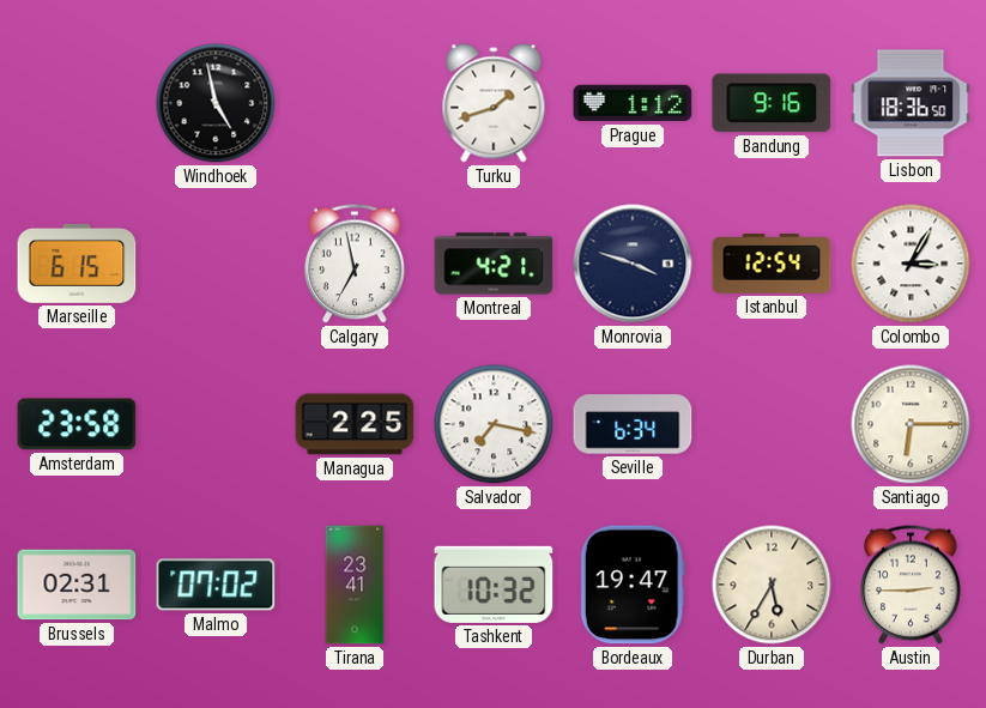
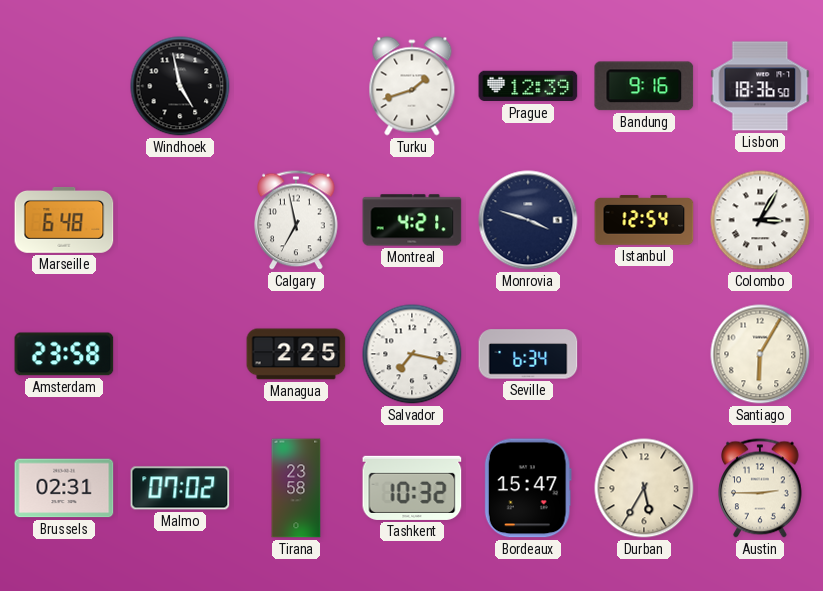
Prague: 1:12 -> 12:39
Marseille: 6:15 -> 6:48
Santiago: 6:15 -> 6:05
Tirana: 23:41 -> 23:58
Bordeaux: 19:47 -> 15:47
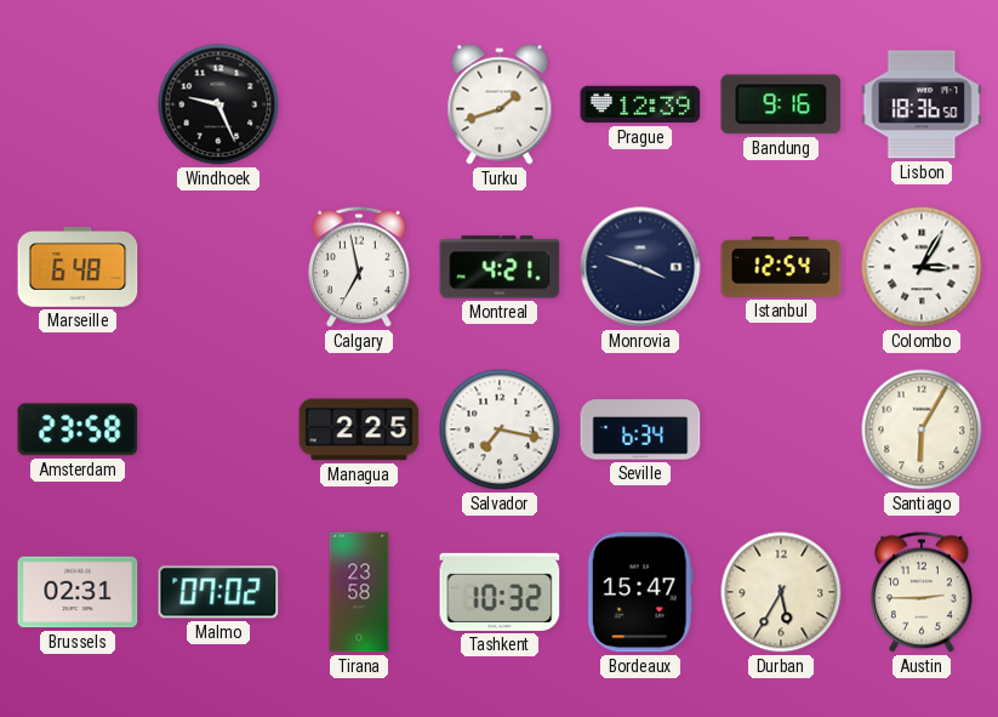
Windhoek: 4:58 -> 9:26
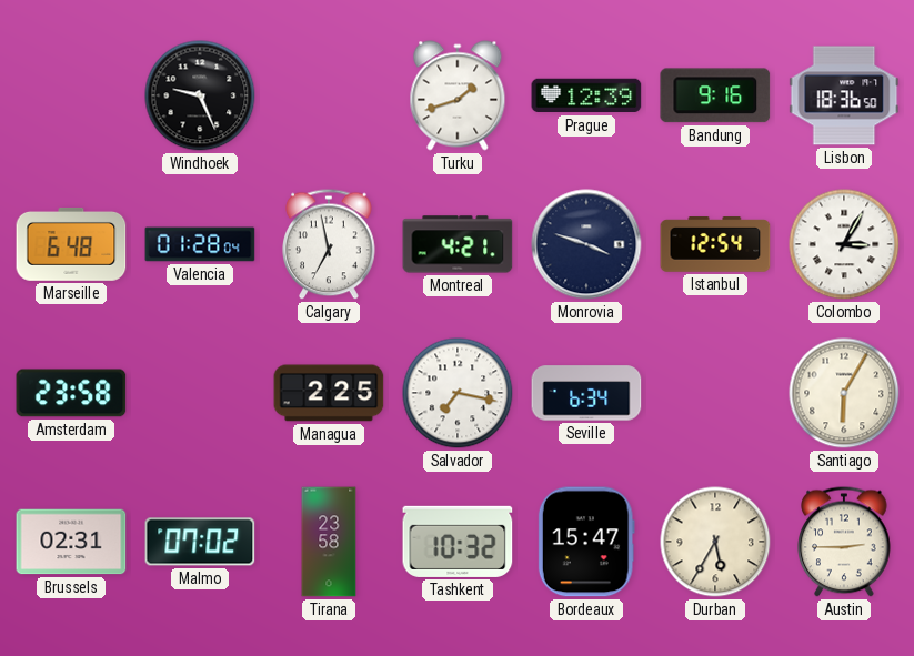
Valencia: none -> 01:28
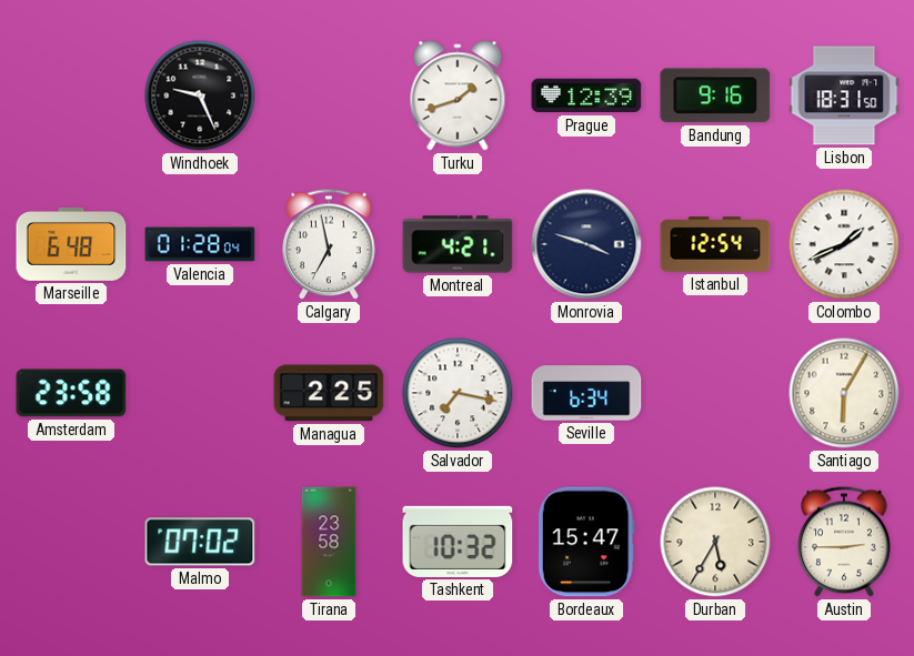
Lisbon: 18:36 -> 18:31
Colombo: 3:05 -> 1:41
Brussels: 02:31 -> none
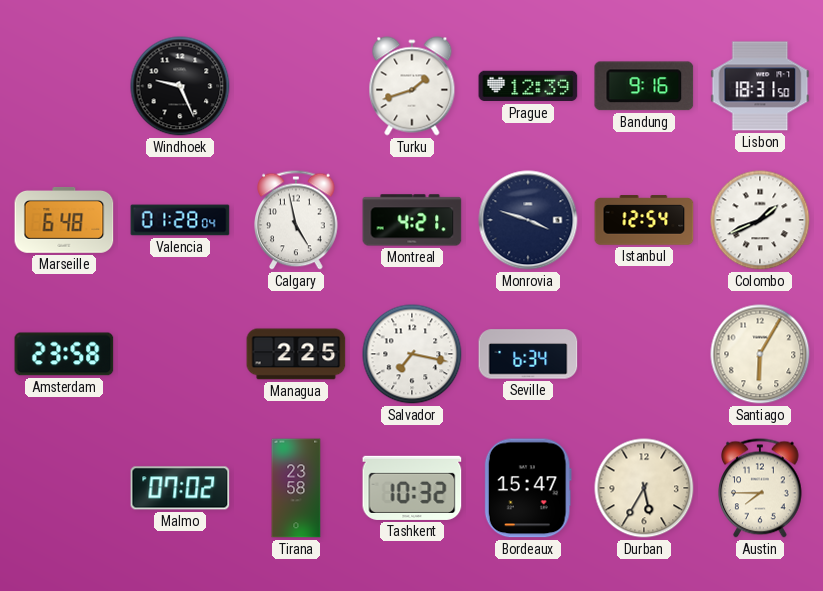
Calgary: 6:58 -> 4:58
Austin: 2:45 -> 7:45
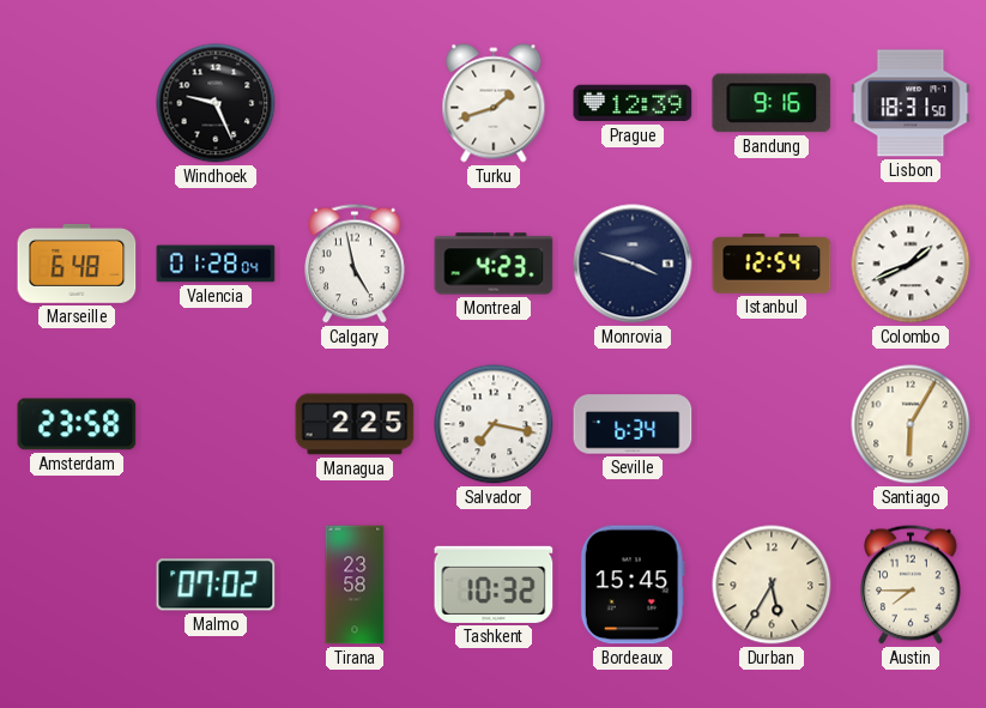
Montreal: 4:21 -> 4:23
Bordeaux: 15:47 -> 15:45
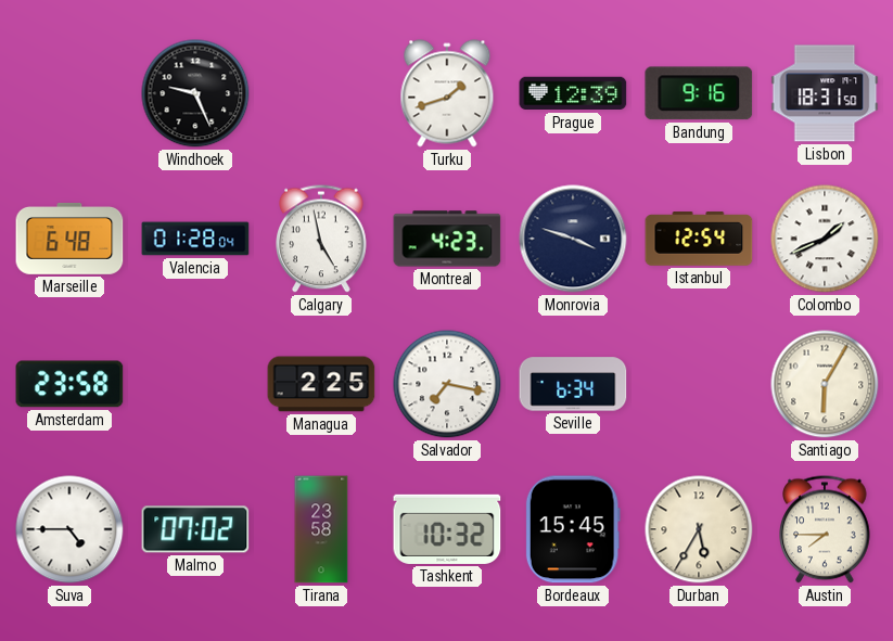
Suva: none -> 4:45
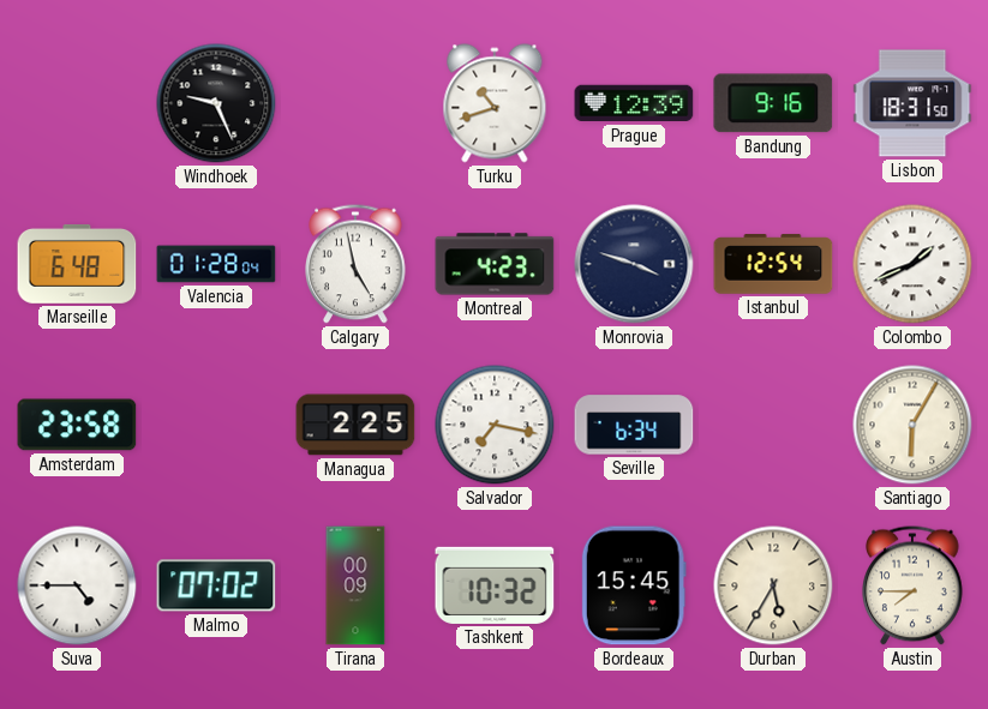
Turku: 1:42 -> 10:42
Tirana: 23:58 -> 00:09
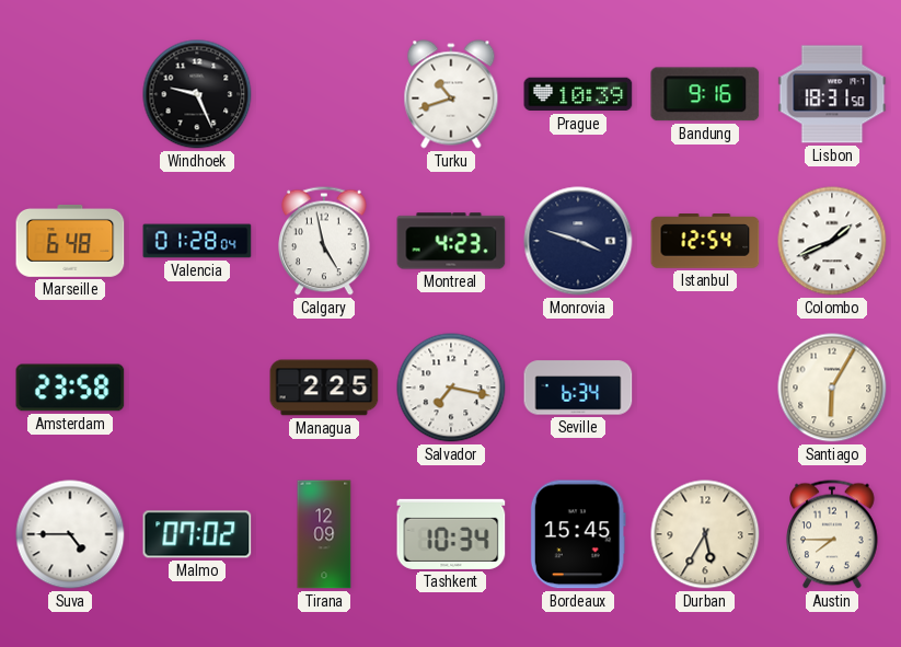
Prague: 12:39 -> 10:39
Tirana: 00:09 -> 12:09
Tashkent: 10:32 -> 10:34
